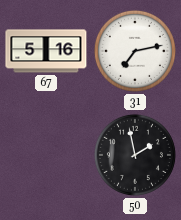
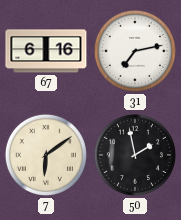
67: 5:16 -> 6:16
7: none -> 6:09
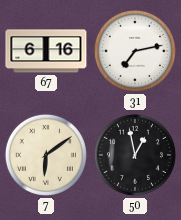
50: 1:58 -> 12:58
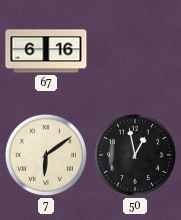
31: 7:13 -> none
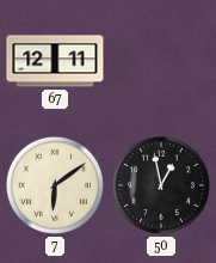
67: 6:16 -> 12:11
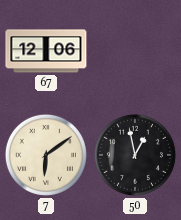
67: 12:11 -> 12:06
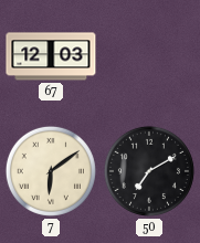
67: 12:06 -> 12:03
50: 12:58 -> 7:10
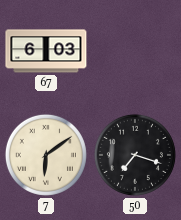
67: 12:03 -> 6:03
50: 7:10 -> 7:18
